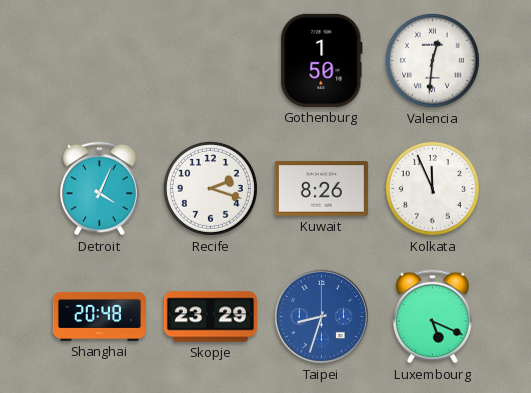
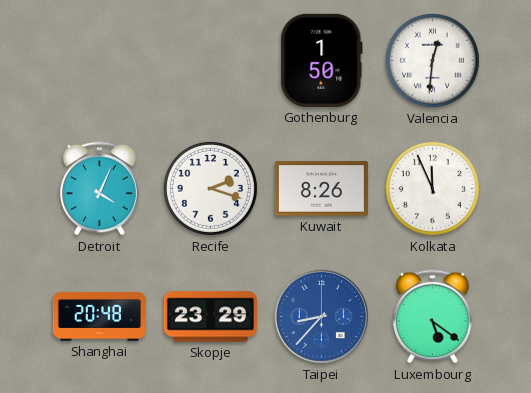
Taipei: 8:33 -> 8:37
Luxembourg: 5:19 -> 5:21
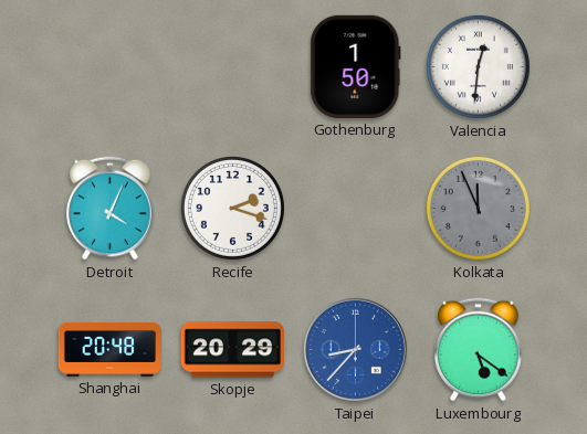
Kuwait: 8:26 -> none
Kolkata dial: white -> grey
Skopje: 23:29 -> 20:29
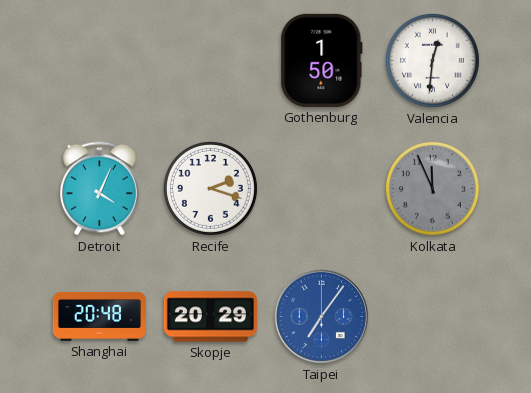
Taipei: 8:37 -> 7:06
Luxembourg: 5:21 -> none
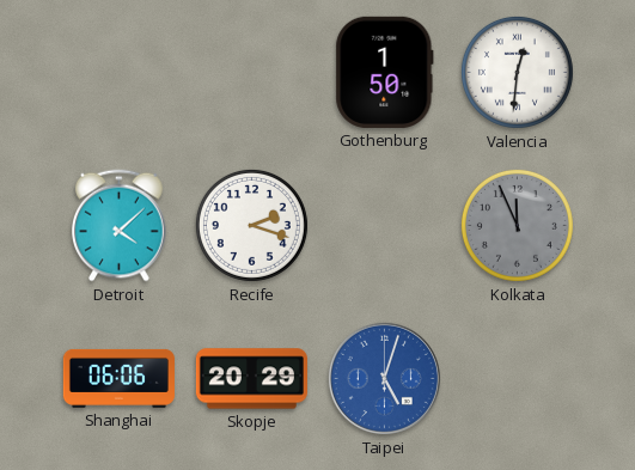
Detroit: 4:04 -> 4:08
Shanghai: 20:48 -> 06:06
Taipei: 7:06 -> 5:03
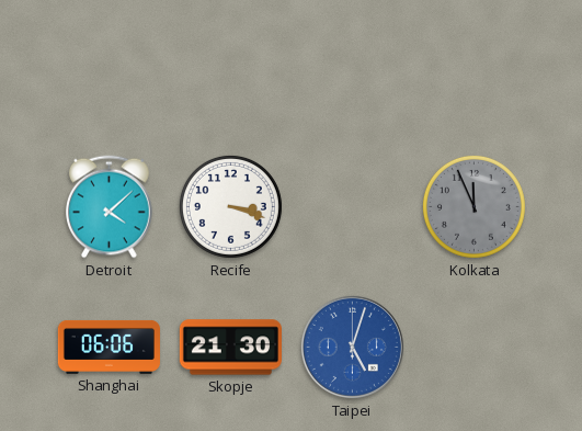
Gothenburg: 1:50 -> none
Valencia: 12:31 -> none
Recife: 2:18 -> 3:18
Skopje: 20:29 -> 21:30
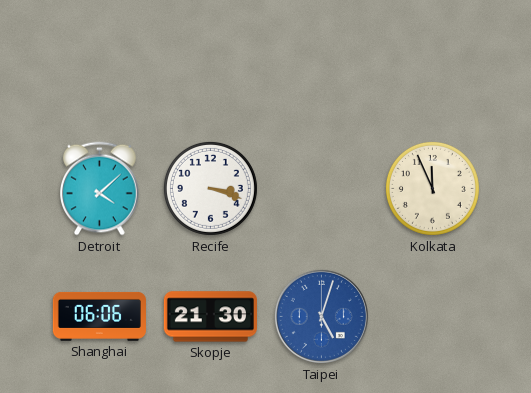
Kolkata dial: grey -> cream
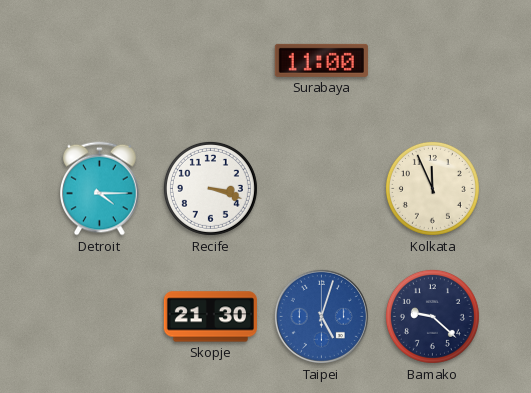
Surabaya: none -> 11:00
Detroit: 4:08 -> 4:15
Shanghai: 06:06 -> none
Bamako: none -> 9:22
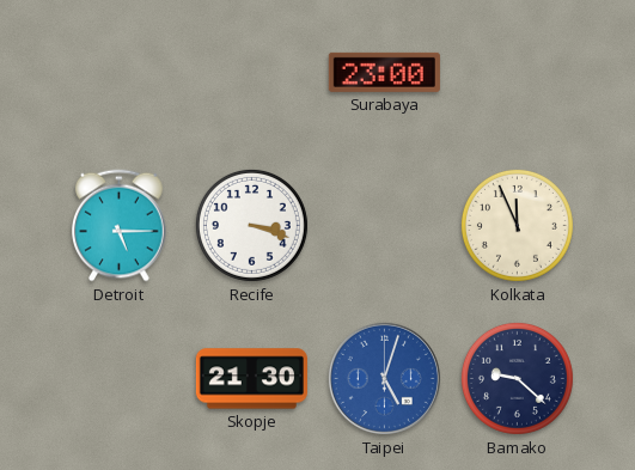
Surabaya: 11:00 -> 23:00
Detroit: 4:15 -> 5:15
